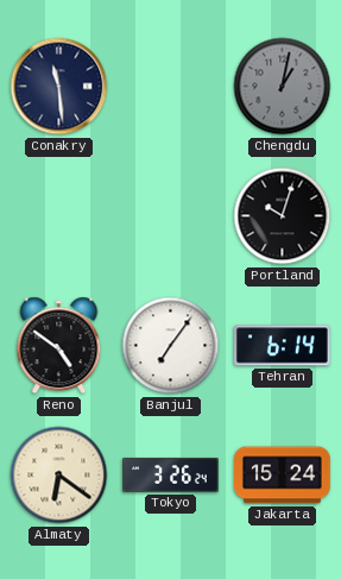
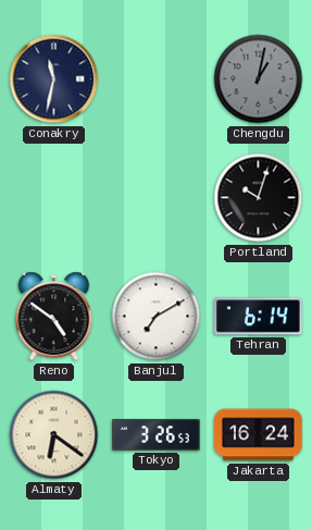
Conakry: 11:29 -> 11:32
Banjul: 7:06 -> 7:10
Tokyo: 3:26:24 -> 3:26:53
Jakarta: 15:24 -> 16:24
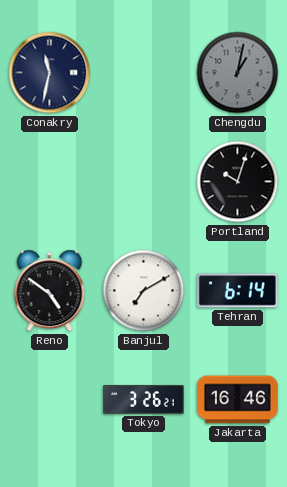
Almaty: 6:21 -> none
Tokyo: 3:26:53 -> 3:26:21
Jakarta: 16:24 -> 16:46
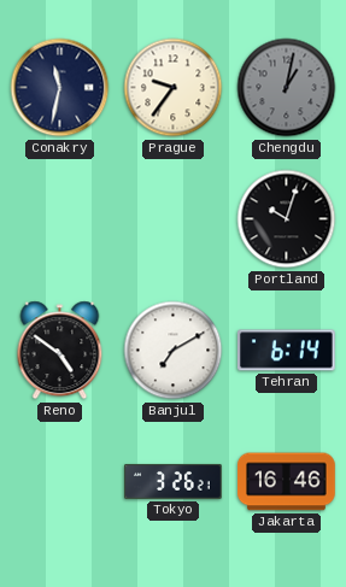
Prague: none -> 9:36
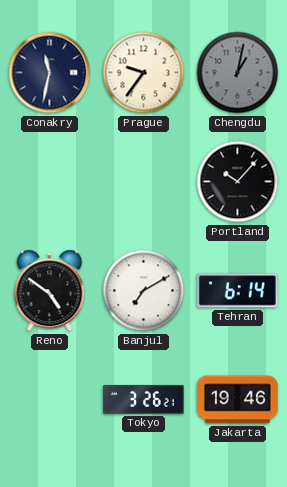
Portland: 10:03 -> 10:07
Jakarta: 16:46 -> 19:46
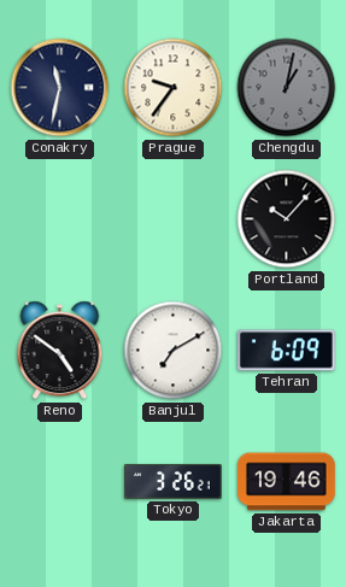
Tehran: 6:14 -> 6:09
